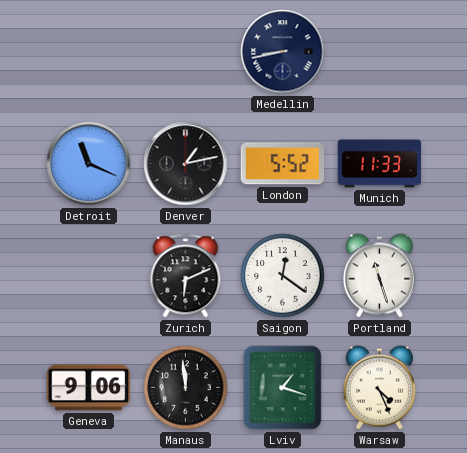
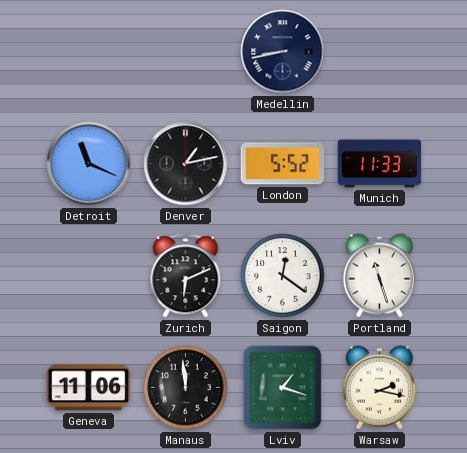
Geneva: 9:06 -> 11:06
Warsaw: 4:26 -> 2:17
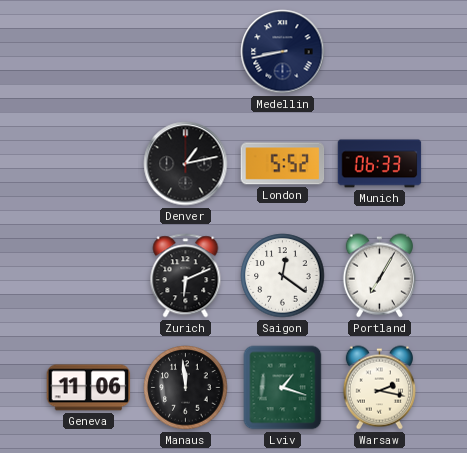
Detroit: 11:19 -> none
Munich: 11:33 -> 06:33
Portland: 11:27 -> 7:05
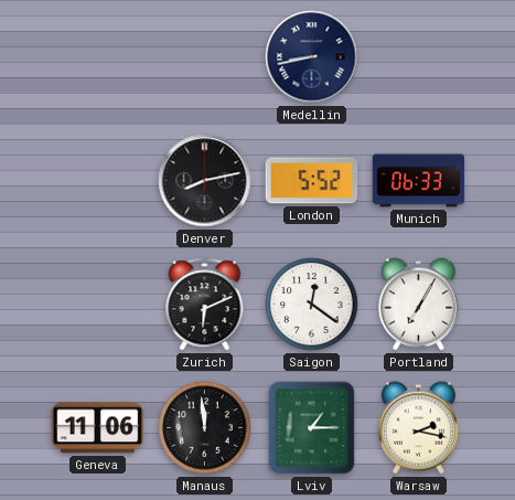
Denver: 1:13 -> 8:13
Lviv: 1:18 -> 1:15
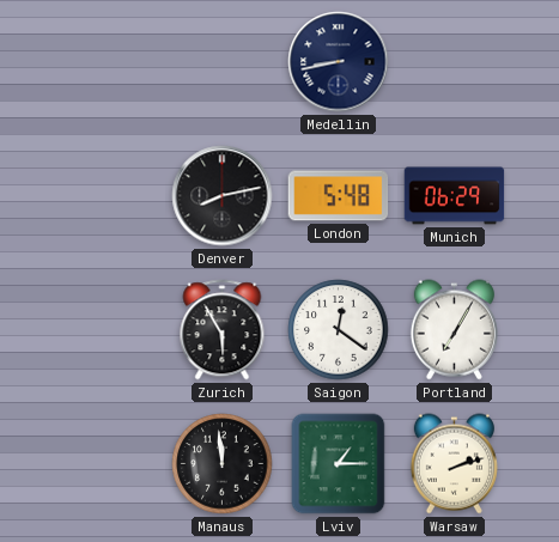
London: 5:52 -> 5:48
Munich: 06:33 -> 06:29
Zurich: 6:11 -> 5:55
Geneva: 11:06 -> none
Warsaw: 2:17 -> 2:12
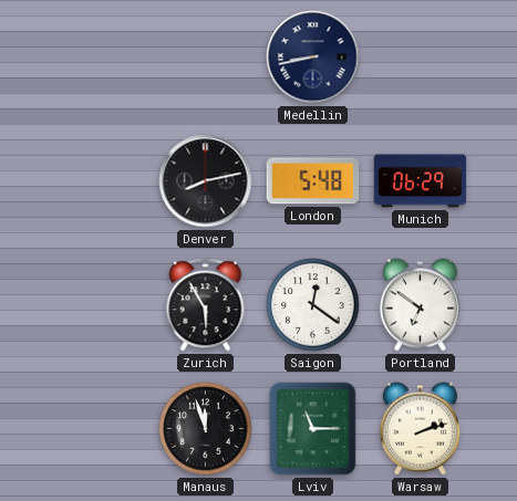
Portland: 7:05 -> 6:51
Manaus: 11:59 -> 11:57
Lviv: 1:15 -> 11:15
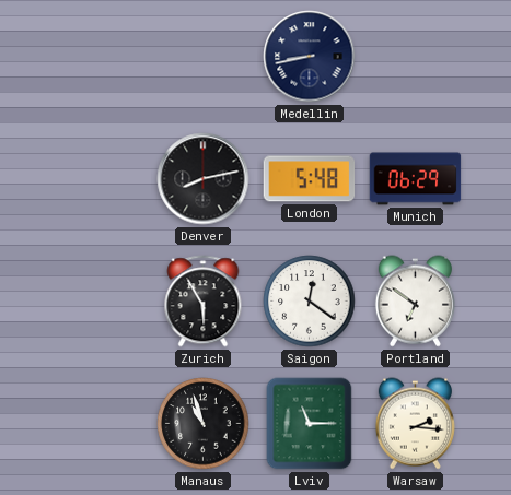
Manaus: 11:57 -> 10:57
Warsaw: 2:12 -> 2:16
